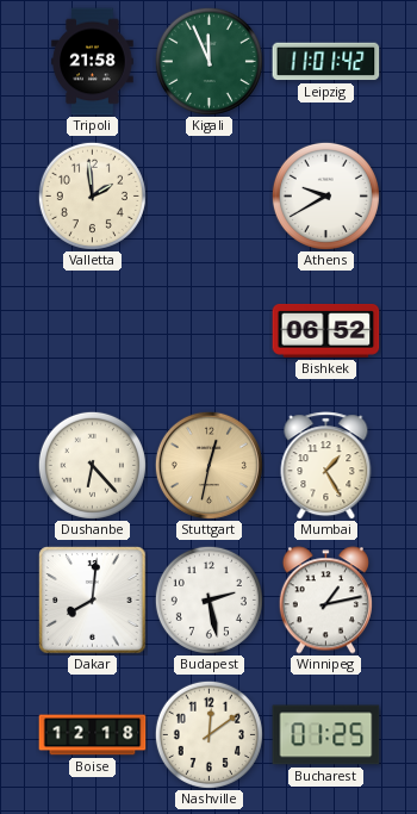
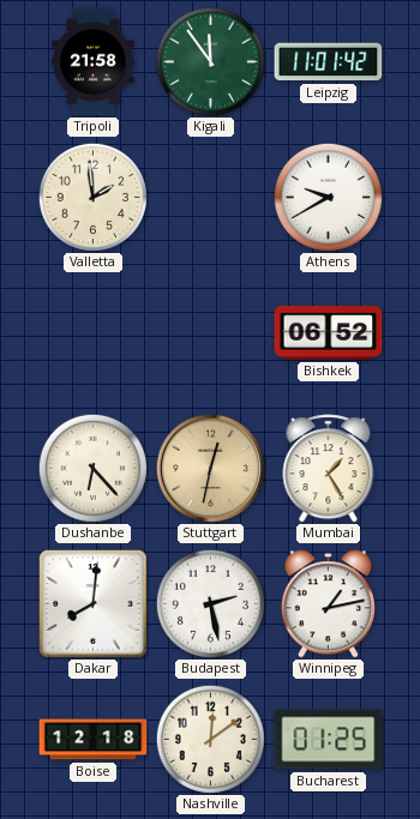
Kigali: 11:56 -> 11:54
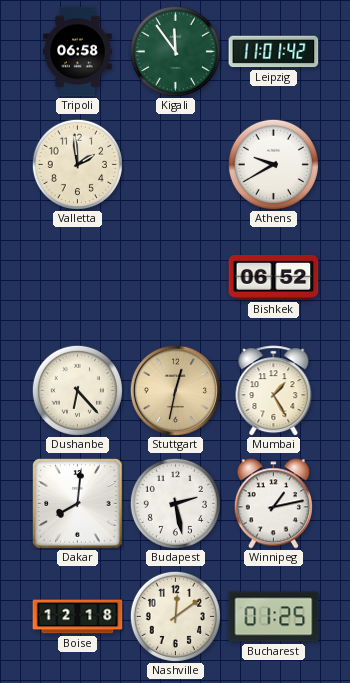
Tripoli: 21:58 -> 06:58
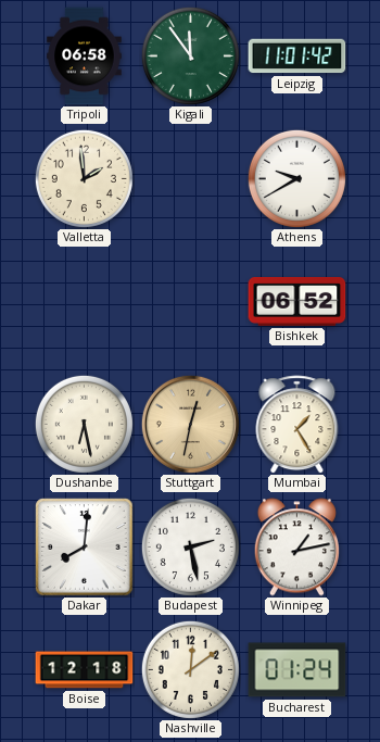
Dushanbe: 6:23 -> 6:28
Bucharest: 01:25 -> 01:24
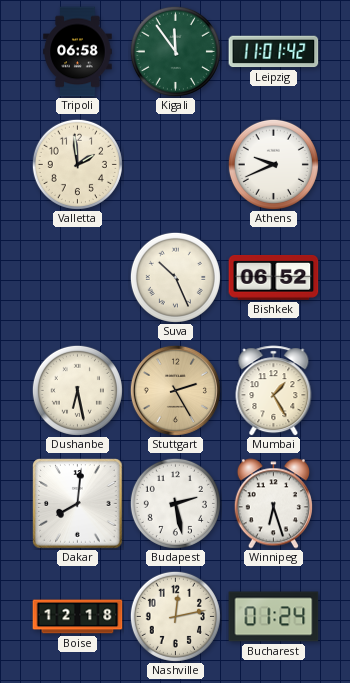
Athens: 9:40 -> 9:41
Suva: none -> 10:26
Stuttgart: 12:32 -> 2:25
Winnipeg: 1:13 -> 6:27
Nashville: 12:09 -> 12:13
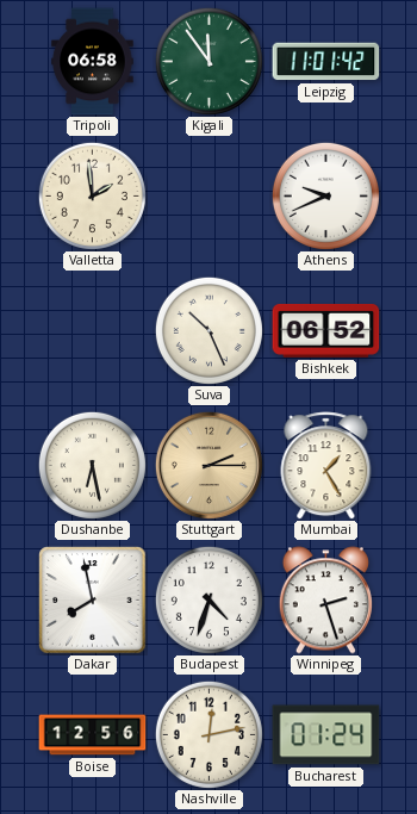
Stuttgart: 2:25 -> 2:15
Dakar: 8:01 -> 7:58
Budapest: 2:28 -> 4:33
Winnipeg: 6:27 -> 2:27
Boise: 12:18 -> 12:56
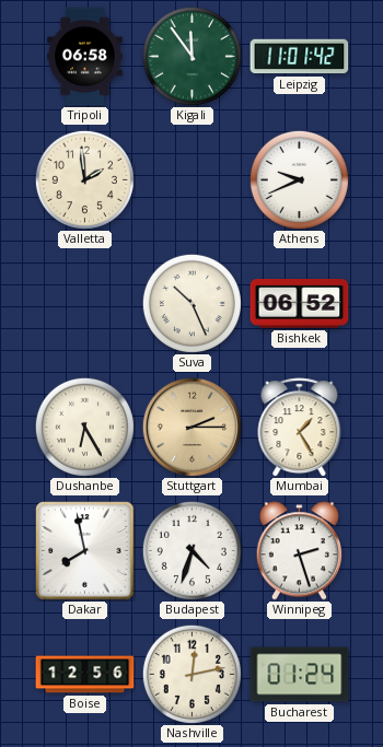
Dushanbe: 6:28 -> 6:25
